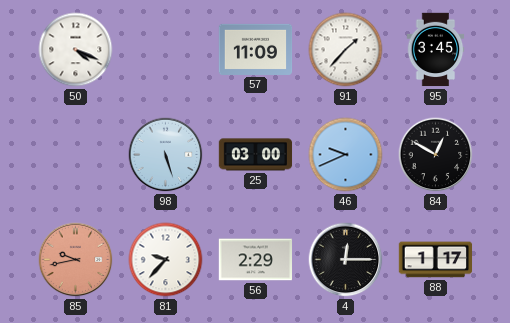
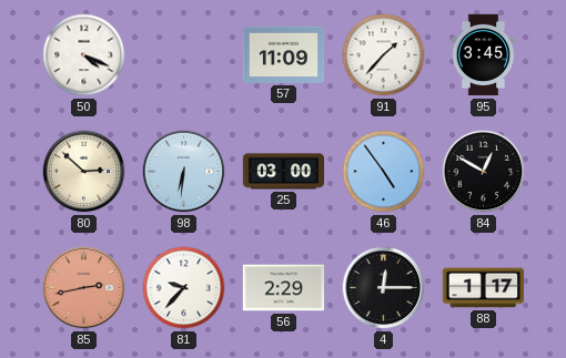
80: none -> 2:52
98: 5:27 -> 6:31
46: 9:41 -> 4:54
85: 9:43 -> 2:43
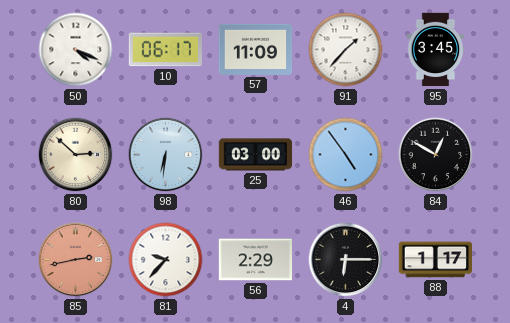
10: none -> 06:17
4: 12:15 -> 6:15
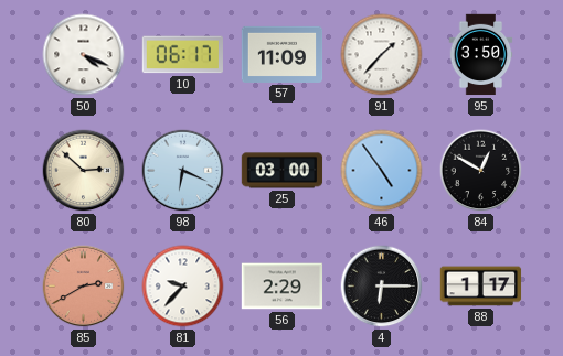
95: 3:45 -> 3:50
98: 6:31 -> 6:19
85: 2:43 -> 2:40
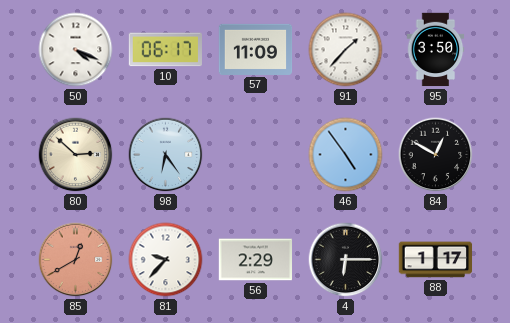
98: 6:19 -> 6:24
25: 03:00 -> none
85: 2:40 -> 12:40
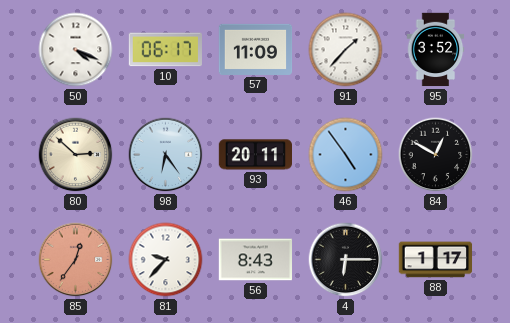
95: 3:50 -> 3:52
93: none -> 20:11
85: 12:40 -> 12:36
56: 2:29 -> 8:43
